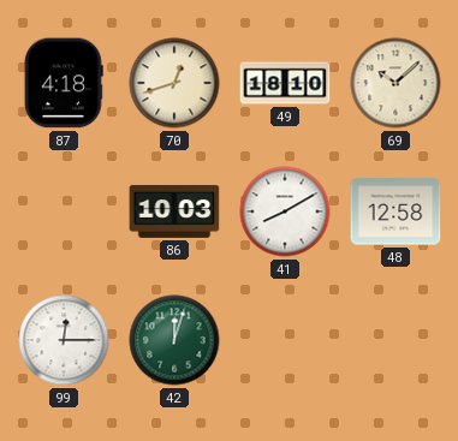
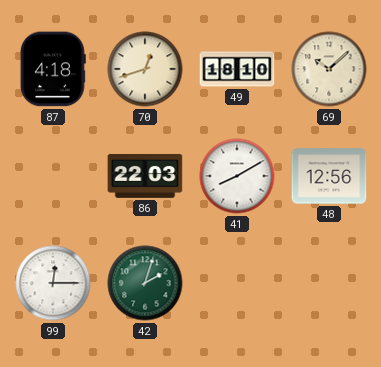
86: 10:03 -> 22:03
48: 12:58 -> 12:56
42: 12:03 -> 2:03
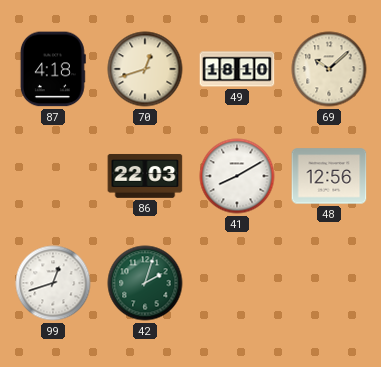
99: 12:15 -> 12:42
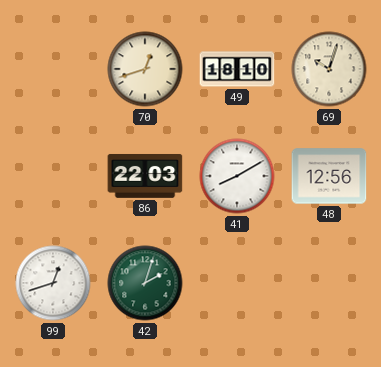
87: 4:18 -> none
69: 10:08 -> 10:03
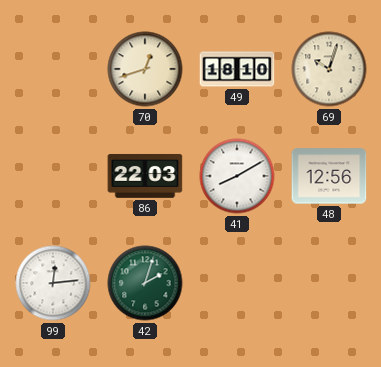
99: 12:42 -> 12:14
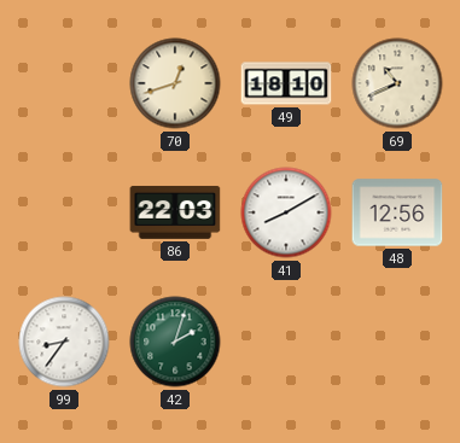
69: 10:03 -> 10:41
99: 12:14 -> 8:36
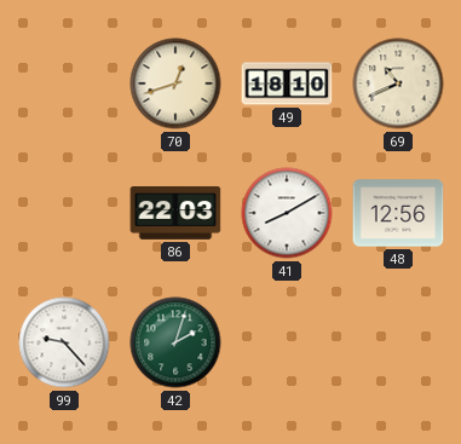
99: 8:36 -> 9:23
